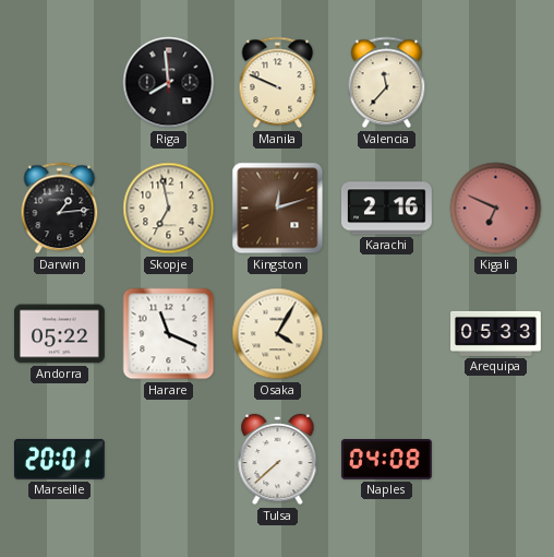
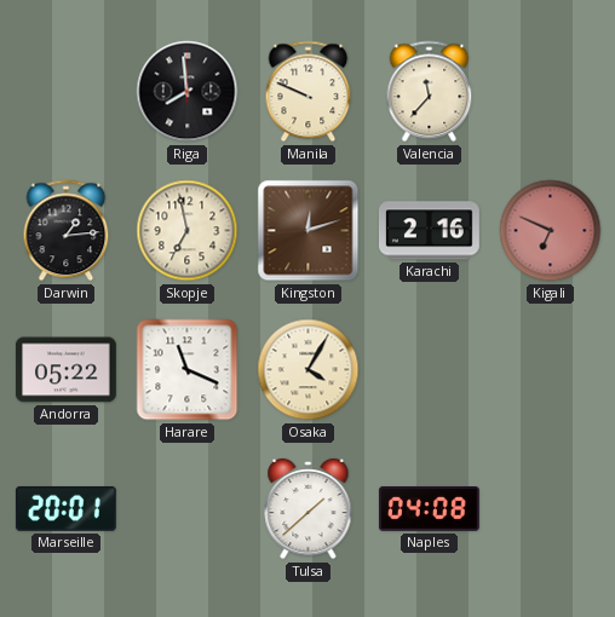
Arequipa: 05:33 -> none
Tulsa: 7:38 -> 1:38
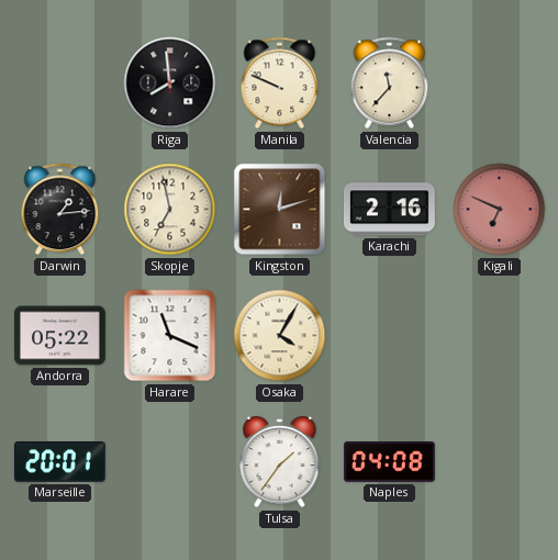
Tulsa: 1:38 -> 1:36
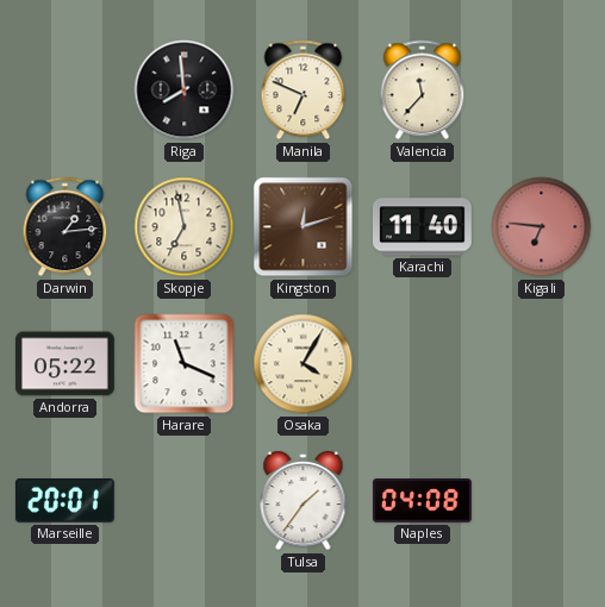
Manila: 9:49 -> 6:49
Karachi: 2:16 -> 11:40
Kigali: 6:49 -> 6:46
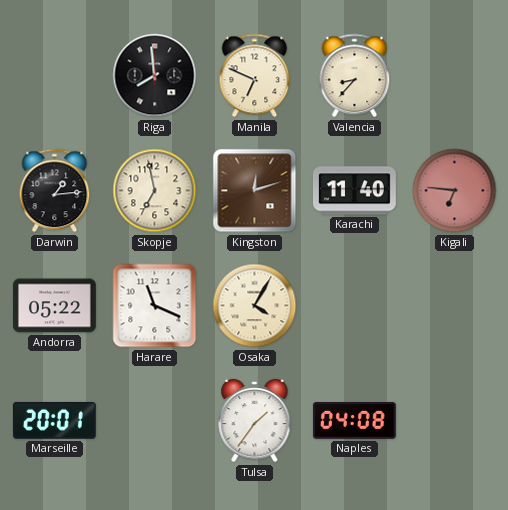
Valencia: 11:37 -> 8:37
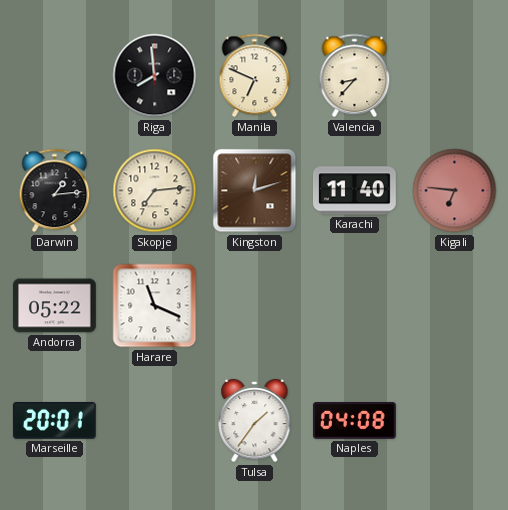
Skopje: 6:58 -> 7:14
Osaka: 4:05 -> none
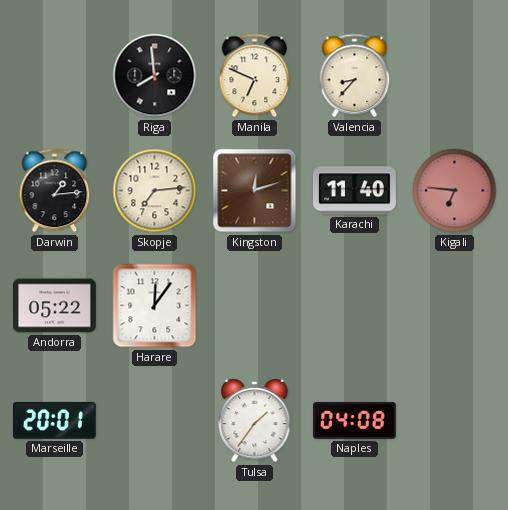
Harare: 11:19 -> 12:06
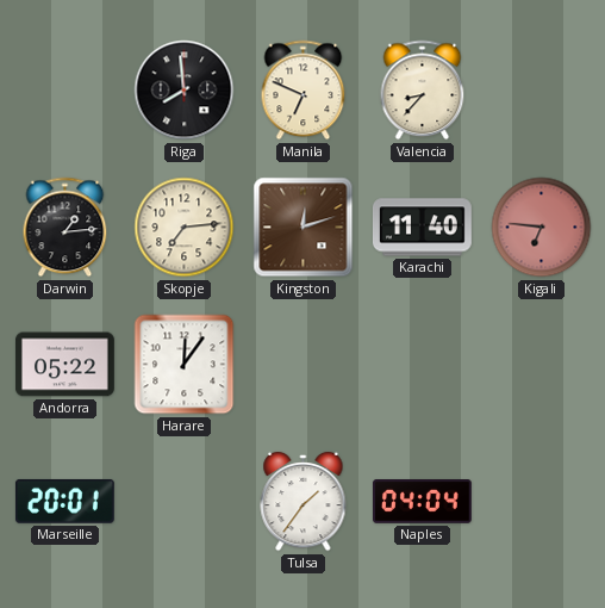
Naples: 04:08 -> 04:04
